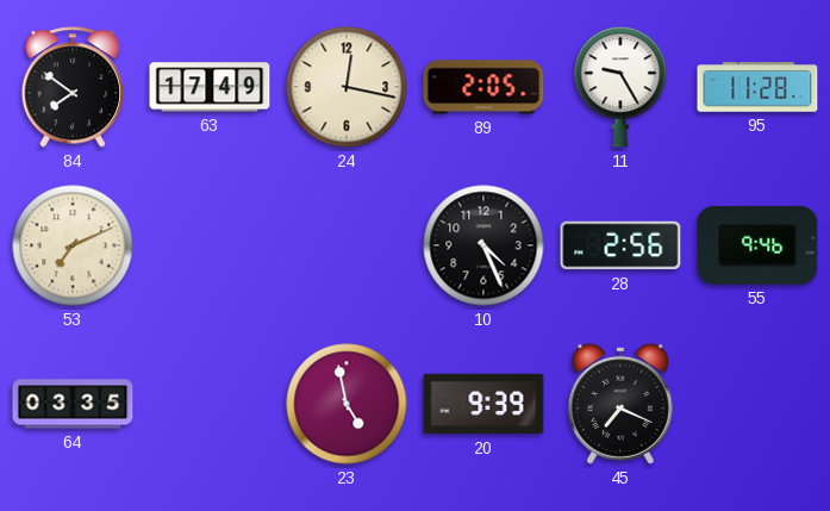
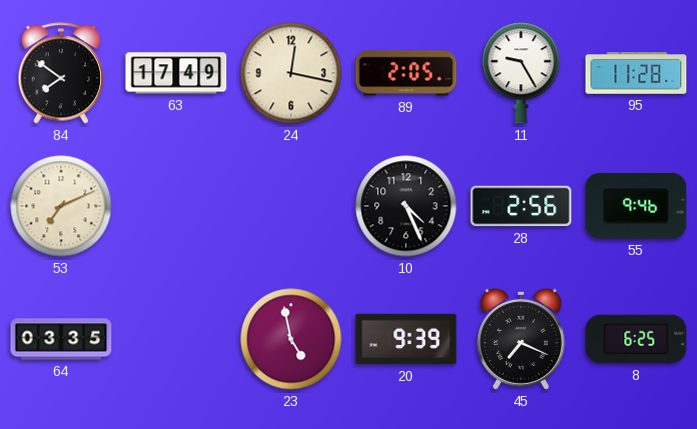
8: none -> 6:25
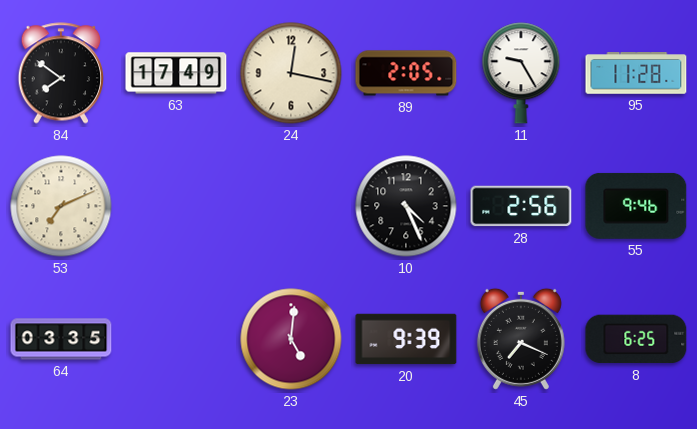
23: 4:58 -> 5:01
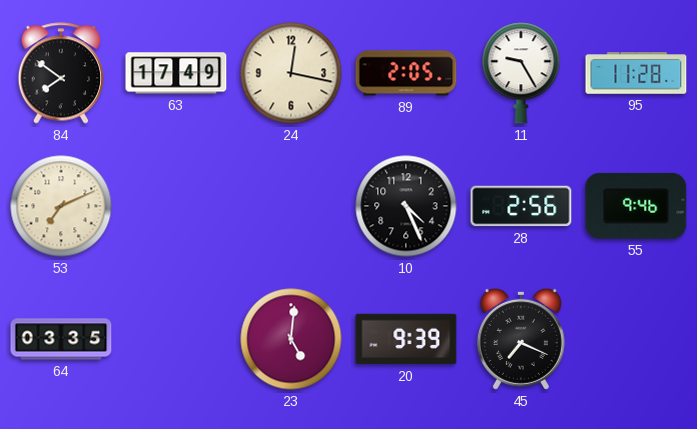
8: 6:25 -> none
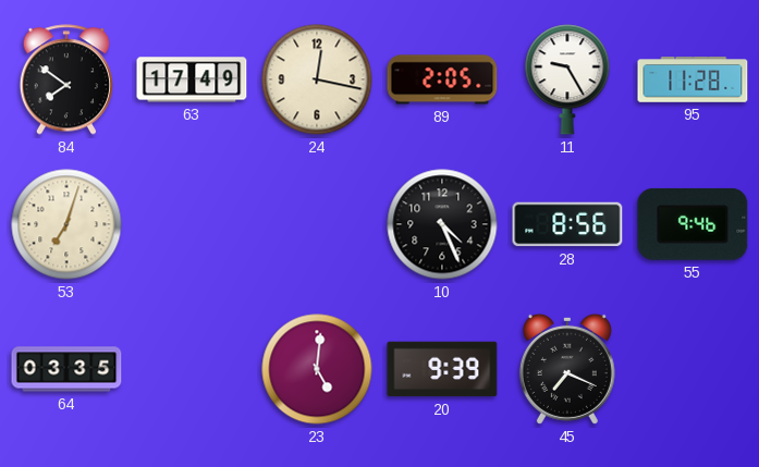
53: 7:11 -> 7:03
28: 2:56 -> 8:56
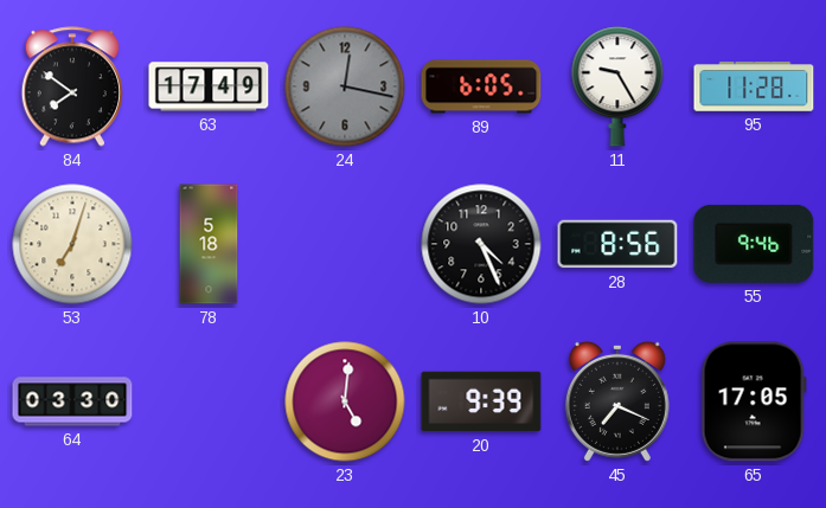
24 dial: cream -> grey
89: 2:05 -> 6:05
78: none -> 5:18
64: 03:35 -> 03:30
65: none -> 17:05
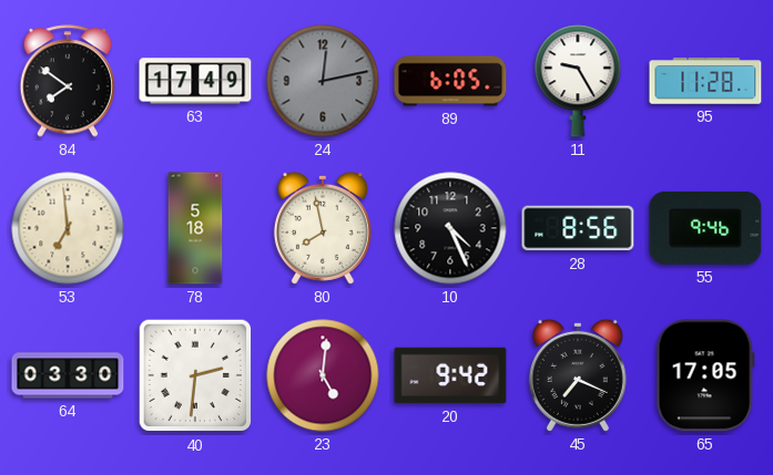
24: 12:17 -> 12:13
53: 7:03 -> 6:59
80: none -> 7:58
40: none -> 2:31
20: 9:39 -> 9:42
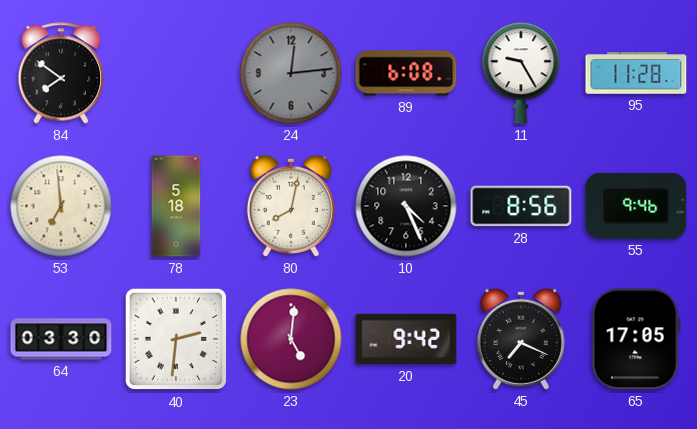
63: 17:49 -> none
24: 12:13 -> 12:14
89: 6:05 -> 6:08
80: 7:58 -> 8:02
